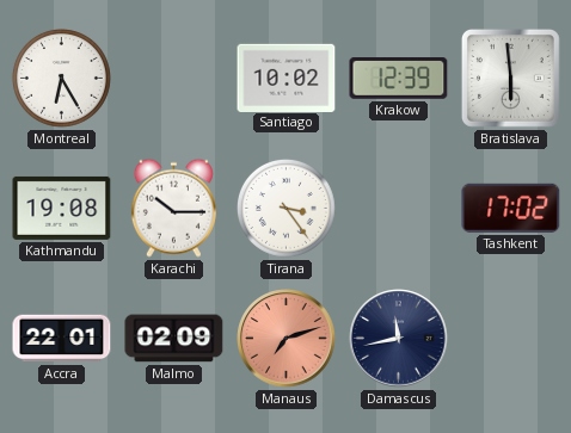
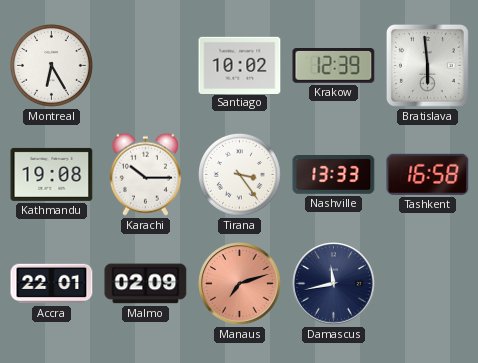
Nashville: none -> 13:33
Tashkent: 17:02 -> 16:58
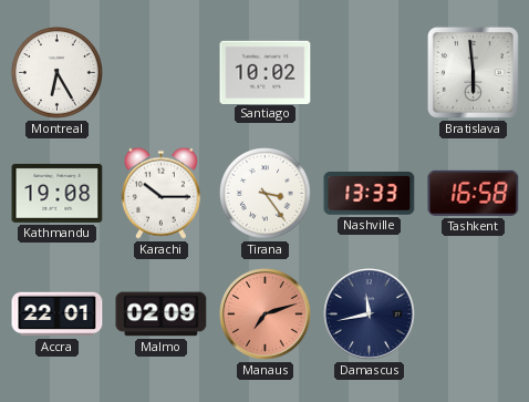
Krakow: 12:39 -> none
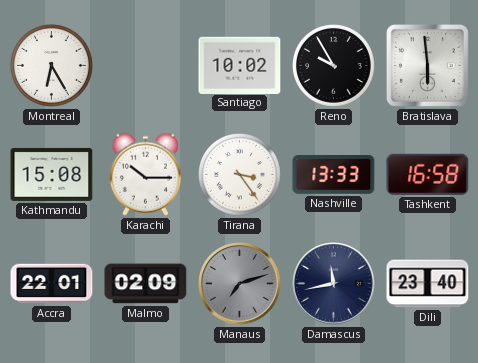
Reno: none -> 9:55
Kathmandu: 19:08 -> 15:08
Manaus dial: salmon -> grey
Dili: none -> 23:40
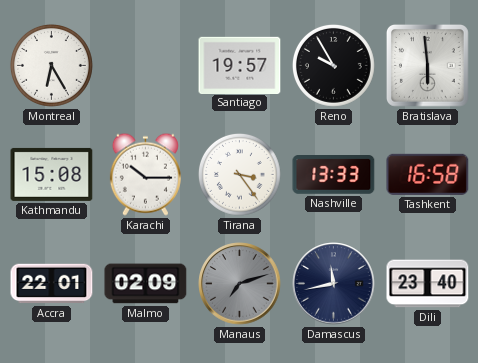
Santiago: 10:02 -> 19:57
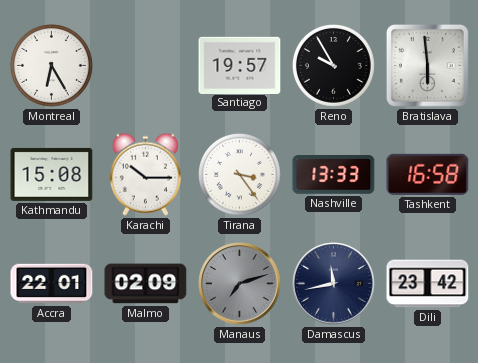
Dili: 23:40 -> 23:42
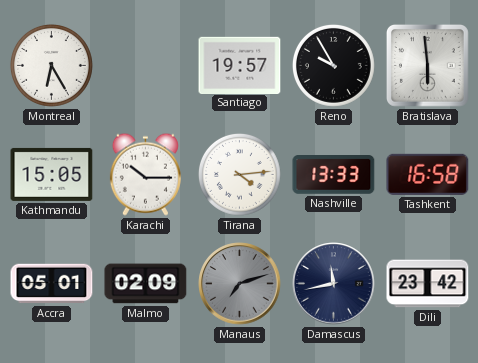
Kathmandu: 15:08 -> 15:05
Tirana: 3:24 -> 4:14
Accra: 22:01 -> 05:01
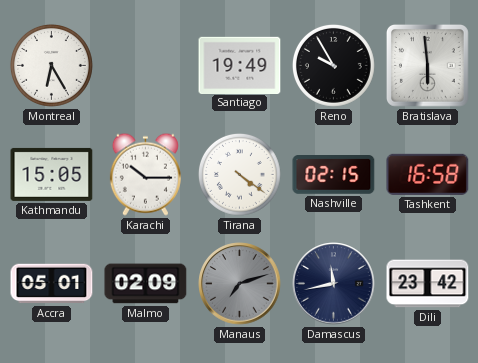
Santiago: 19:57 -> 19:49
Tirana: 4:14 -> 4:21
Nashville: 13:33 -> 02:15
